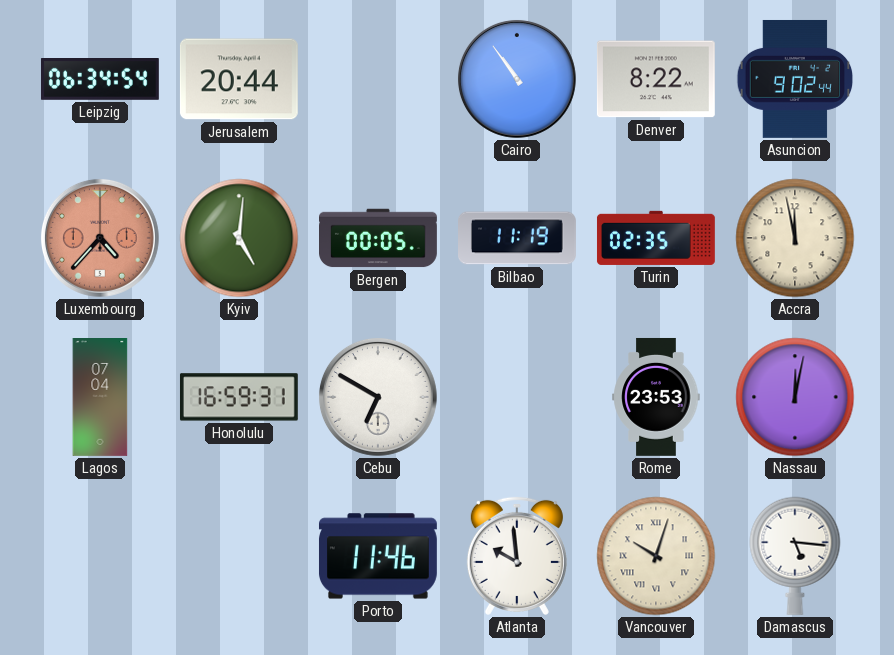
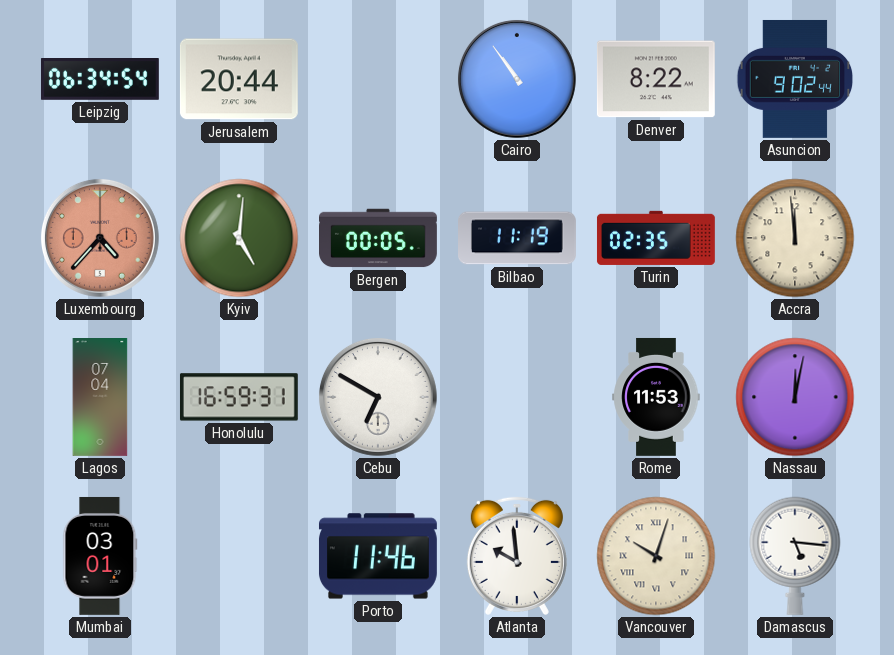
Accra: 11:58 -> 11:59
Rome: 23:53 -> 11:53
Mumbai: none -> 03:01
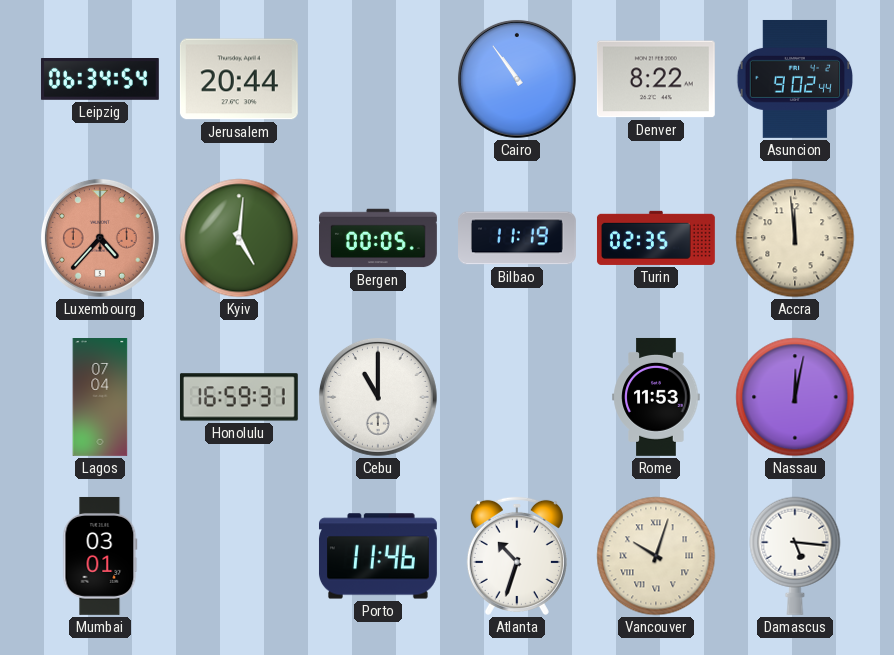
Cebu: 6:50 -> 11:00
Atlanta: 9:59 -> 10:33
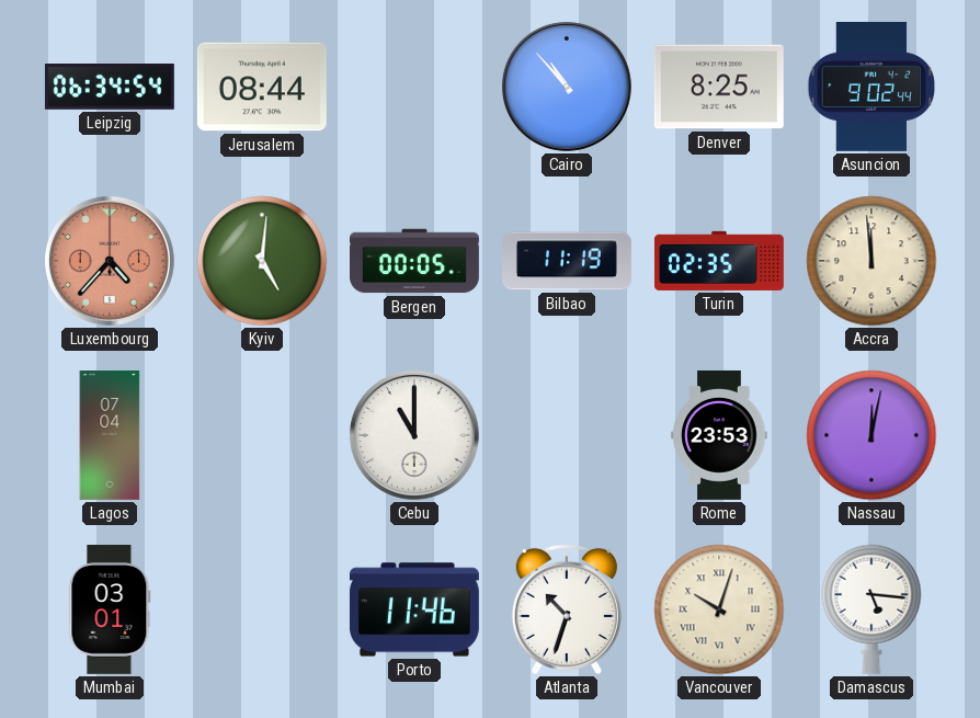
Jerusalem: 20:44 -> 08:44
Cairo: 10:54 -> 10:53
Denver: 8:22 -> 8:25
Honolulu: 16:59 -> none
Rome: 11:53 -> 23:53
